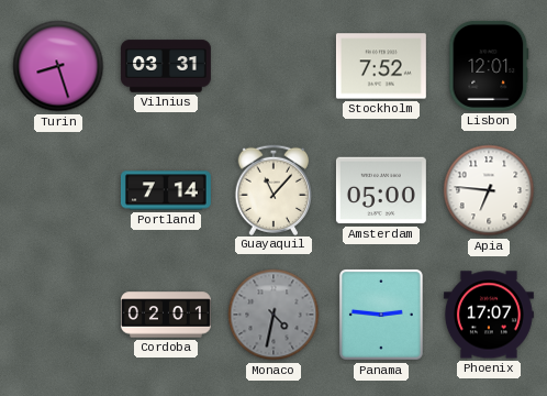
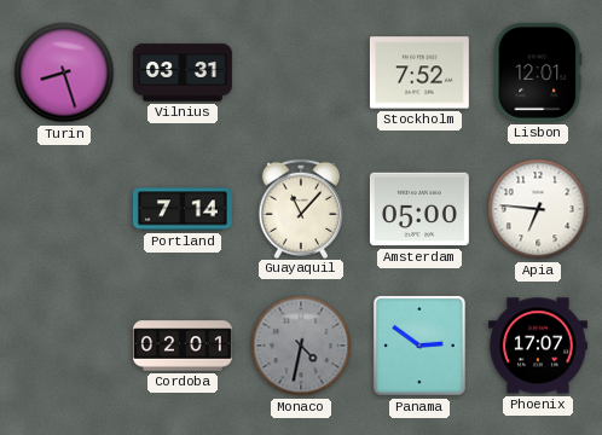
Panama: 2:46 -> 2:51
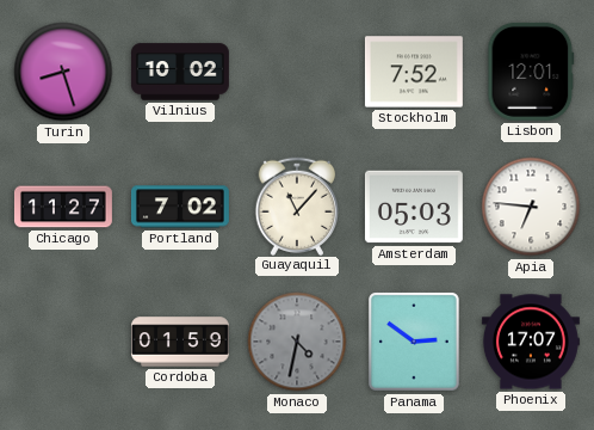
Vilnius: 03:31 -> 10:02
Chicago: none -> 11:27
Portland: 7:14 -> 7:02
Amsterdam: 05:00 -> 05:03
Cordoba: 02:01 -> 01:59
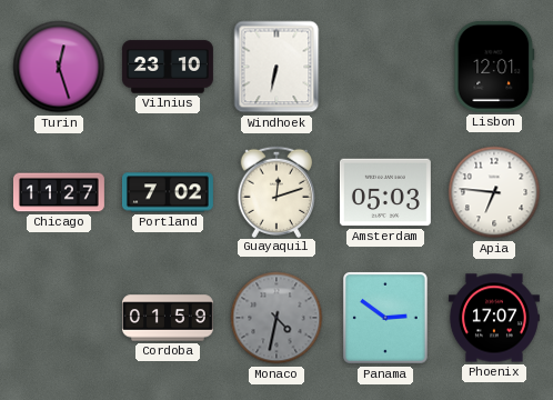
Turin: 8:27 -> 12:27
Vilnius: 10:02 -> 23:10
Windhoek: none -> 6:32
Stockholm: 7:52 -> none
Guayaquil: 11:07 -> 12:12
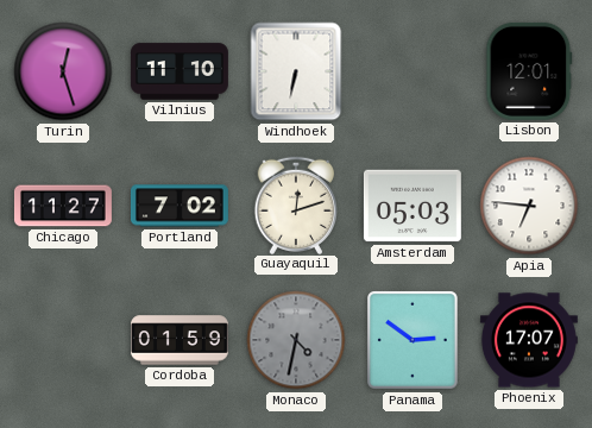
Vilnius: 23:10 -> 11:10
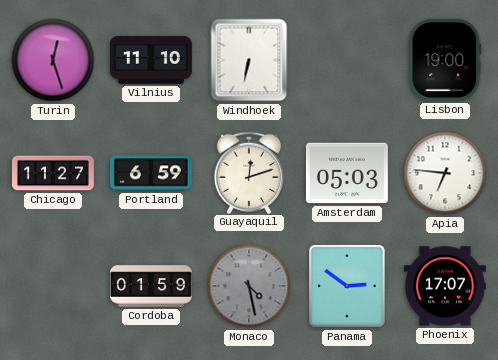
Lisbon: 12:01 -> 19:00
Portland: 7:02 -> 6:59
Monaco: 4:32 -> 4:28
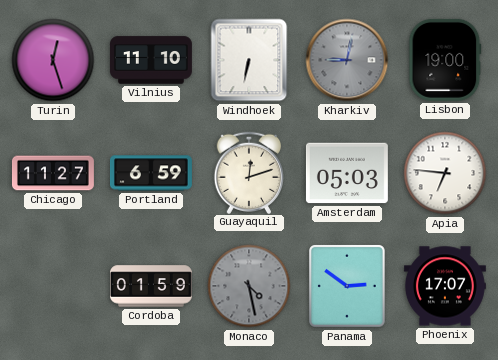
Kharkiv: none -> 9:02
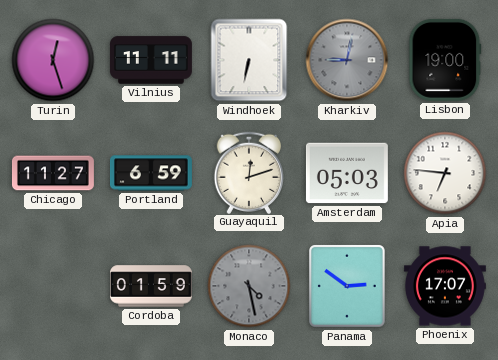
Vilnius: 11:10 -> 11:11
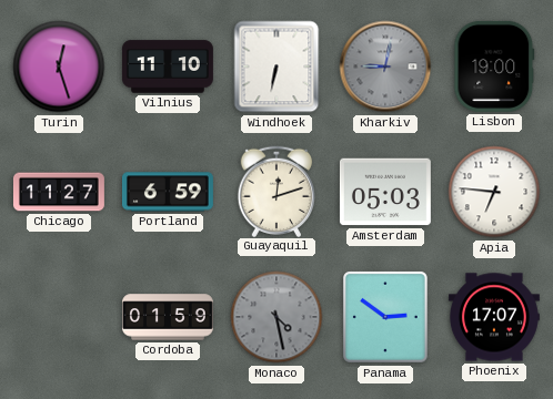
Vilnius: 11:11 -> 11:10
